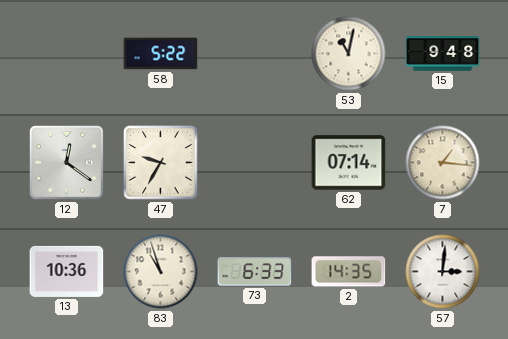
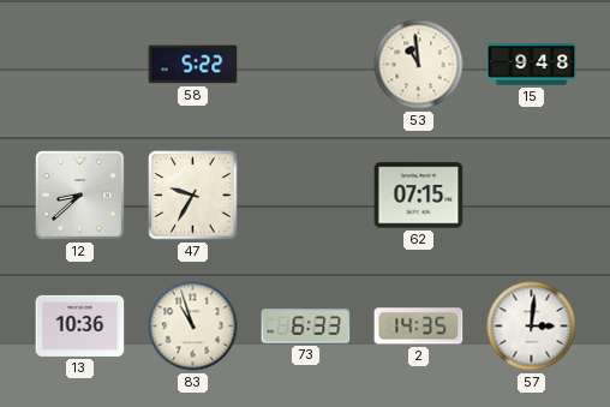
53: 11:02 -> 10:59
12: 12:21 -> 8:38
62: 07:14 -> 07:15
7: 1:16 -> none
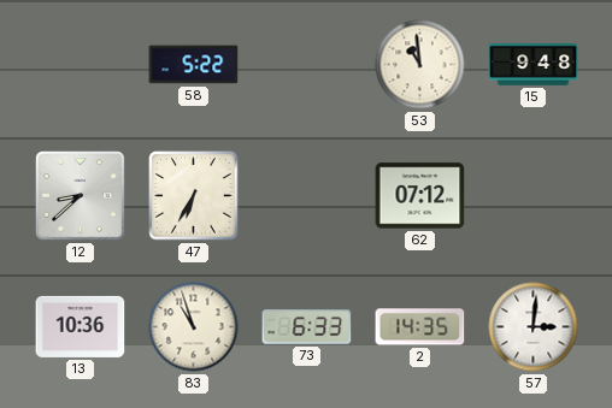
47: 9:35 -> 6:35
62: 07:15 -> 07:12
